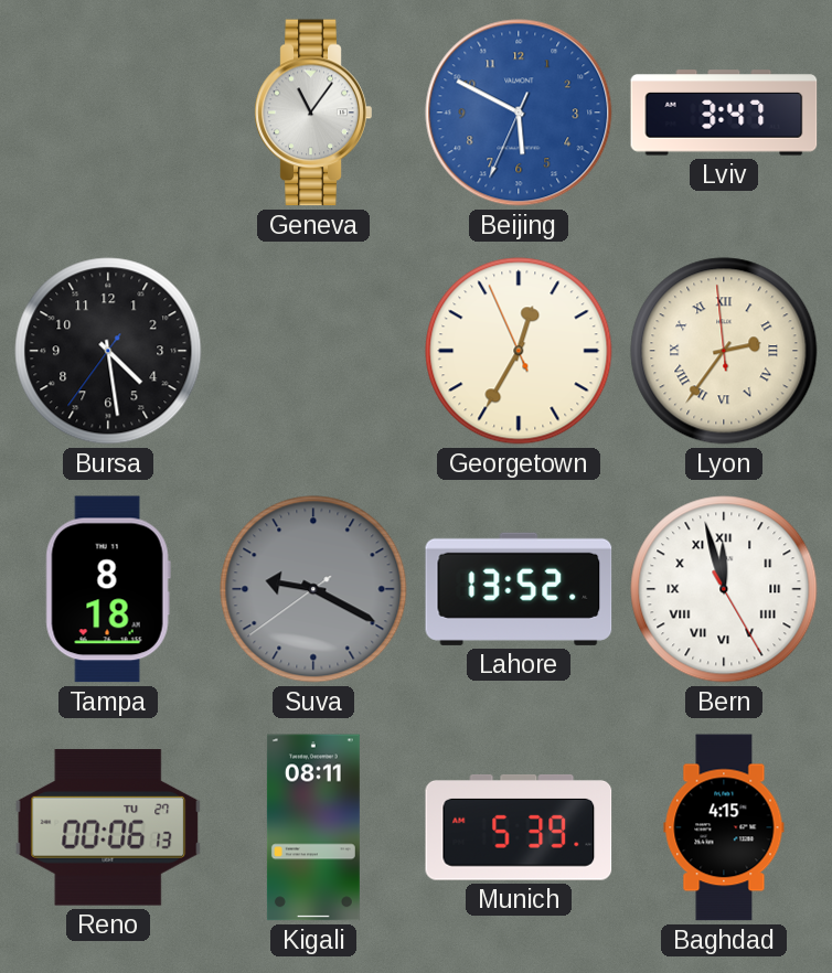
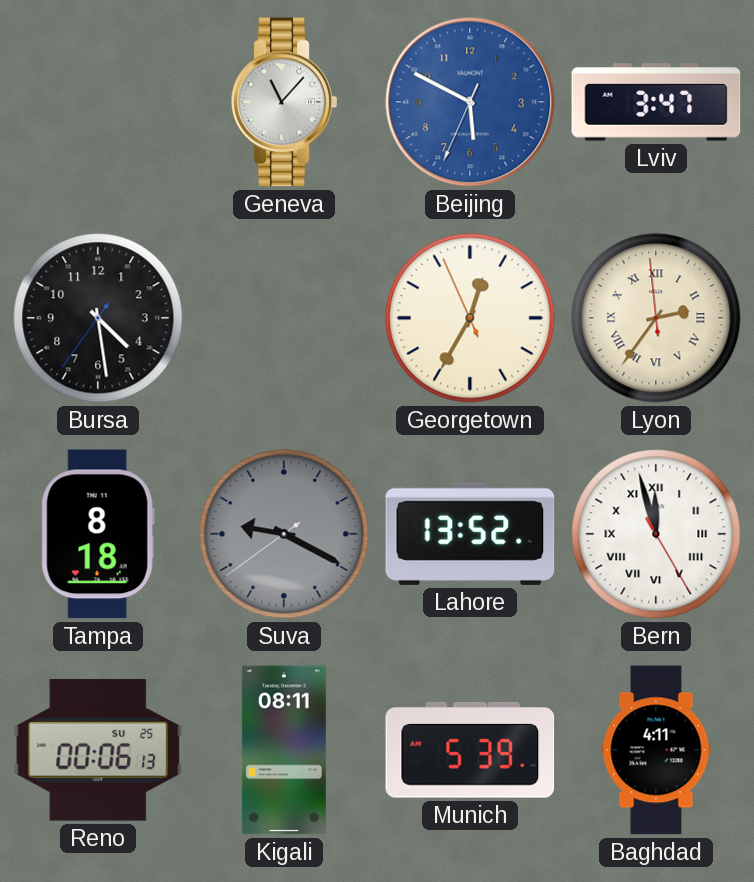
Geneva: 11:06 -> 11:07
Reno date: TU 27 -> SU 25
Baghdad: 4:15 -> 4:11
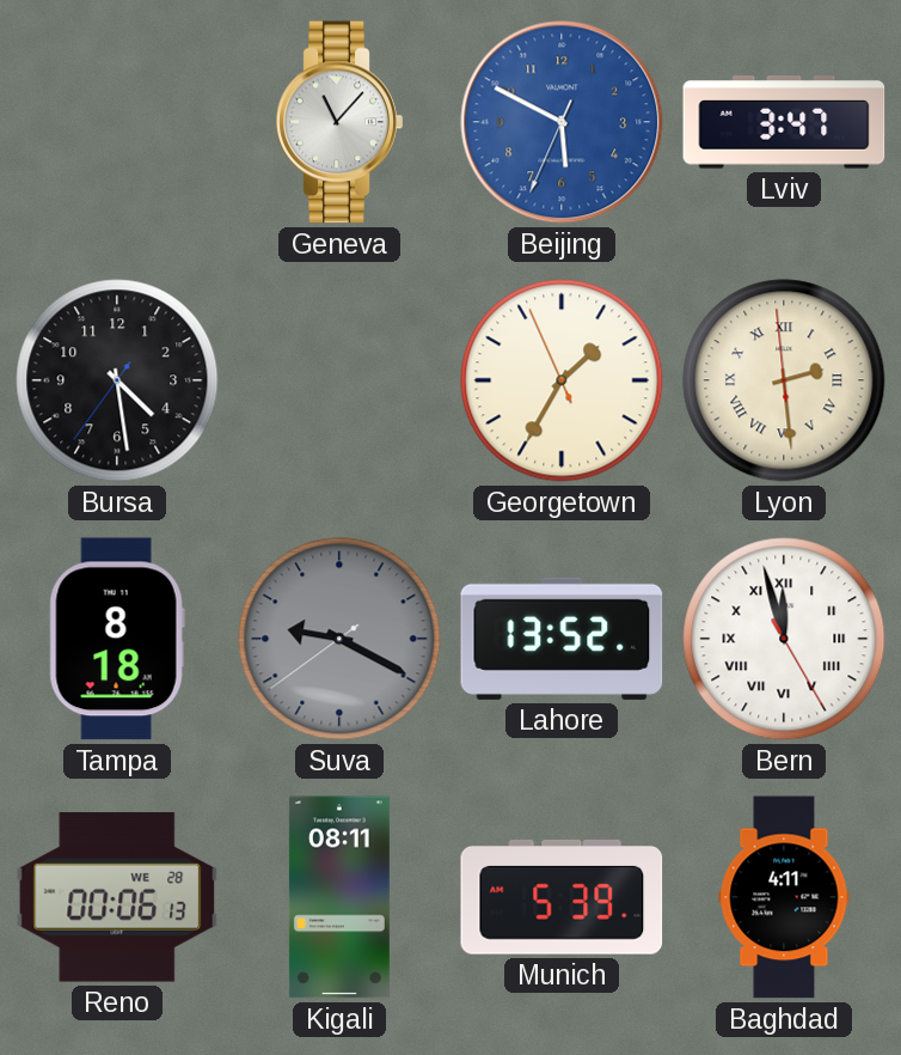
Georgetown: 12:34 -> 1:34
Lyon: 2:35 -> 2:28
Reno date: SU 25 -> WE 28
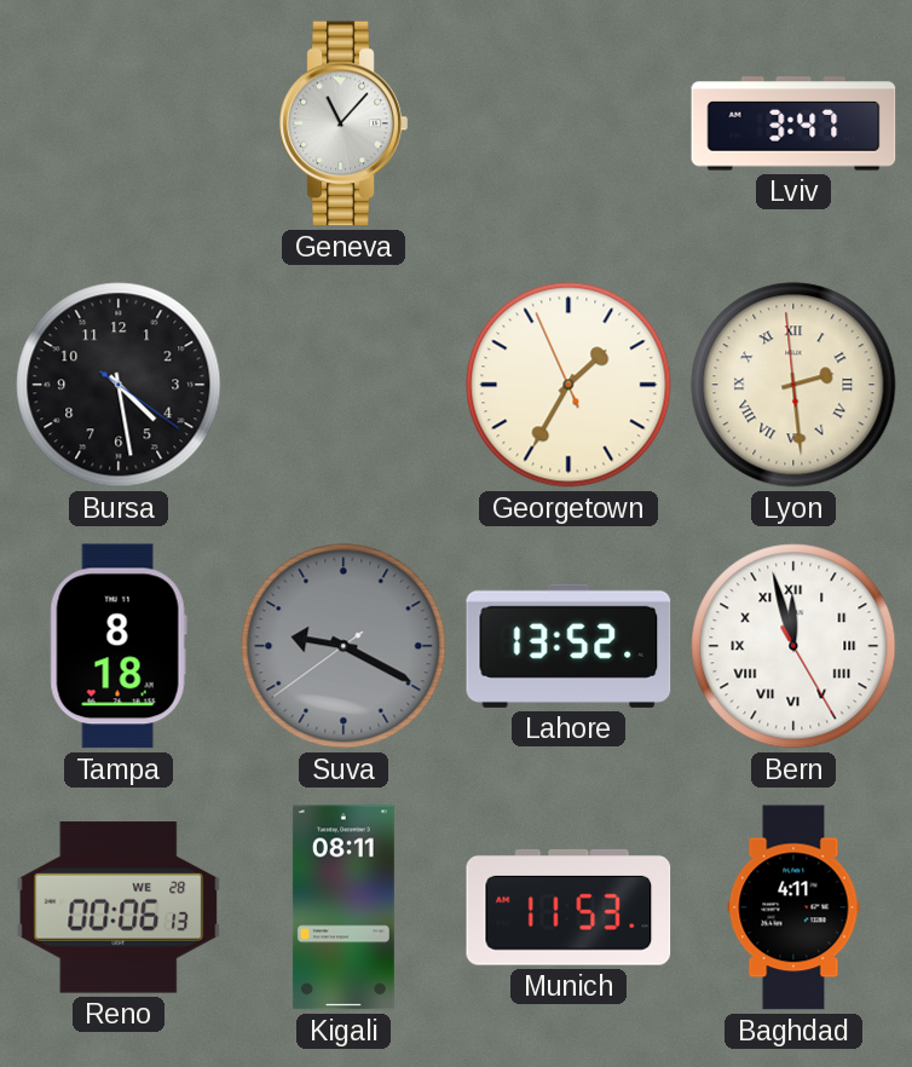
Beijing: 5:49 -> none
Bursa: 4:28:36 -> 4:28:21
Munich: 5:39 -> 11:53
